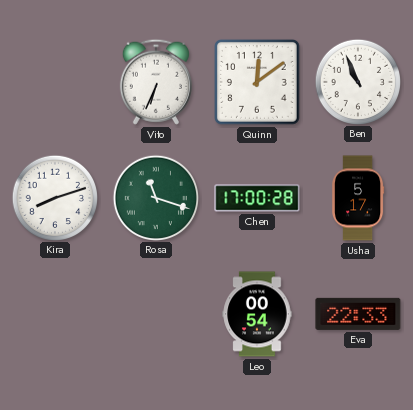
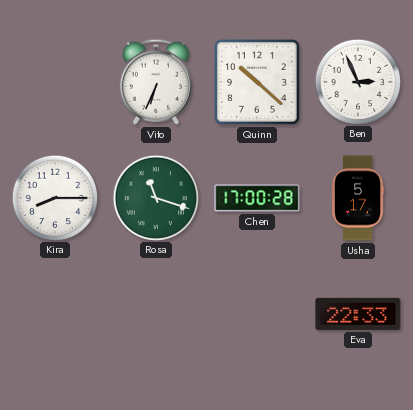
Quinn: 12:09 -> 10:22
Ben: 10:56 -> 2:56
Kira: 8:12 -> 8:15
Leo: 00:54 -> none
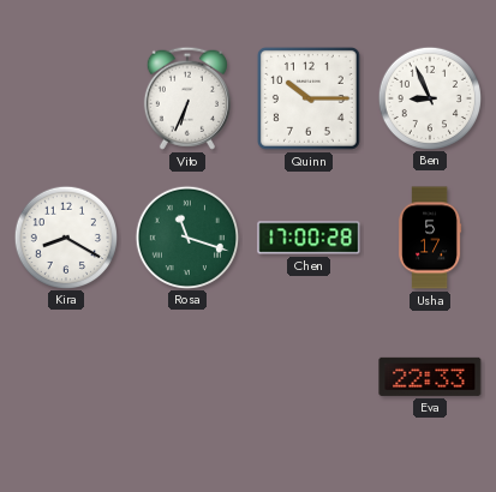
Quinn: 10:22 -> 10:15
Ben: 2:56 -> 8:56
Kira: 8:15 -> 8:20
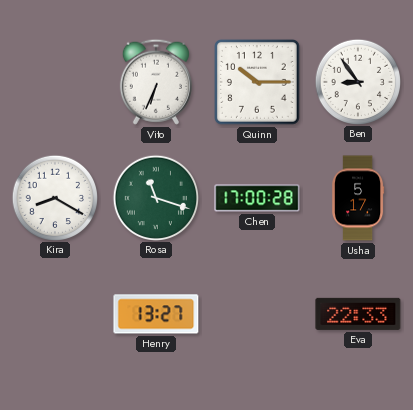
Ben: 8:56 -> 8:54
Henry: none -> 13:27
